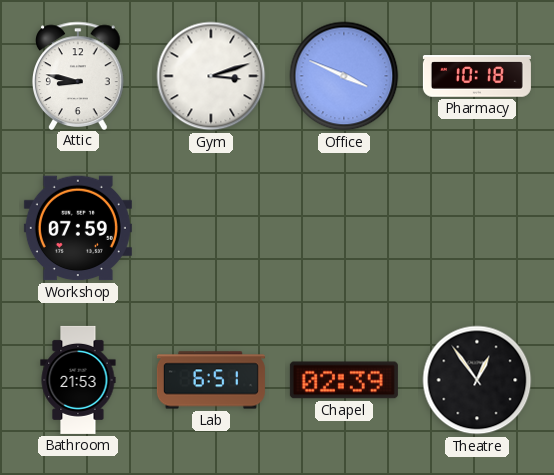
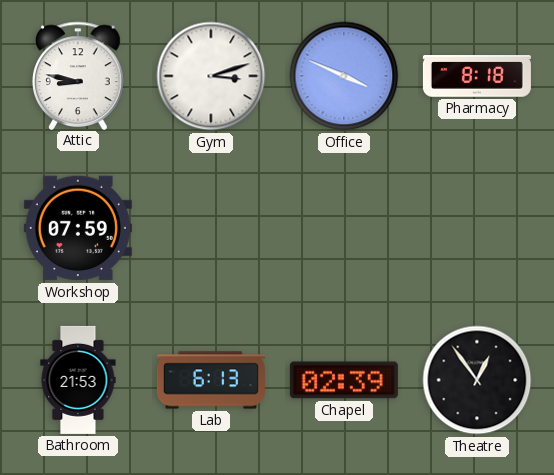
Pharmacy: 10:18 -> 8:18
Lab: 6:51 -> 6:13
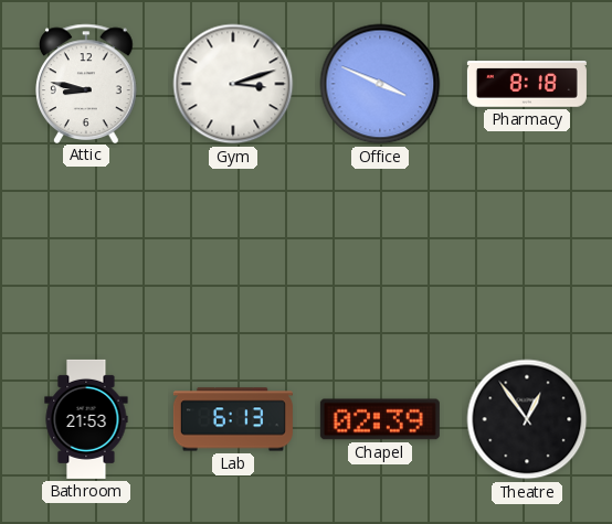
Workshop: 07:59 -> none
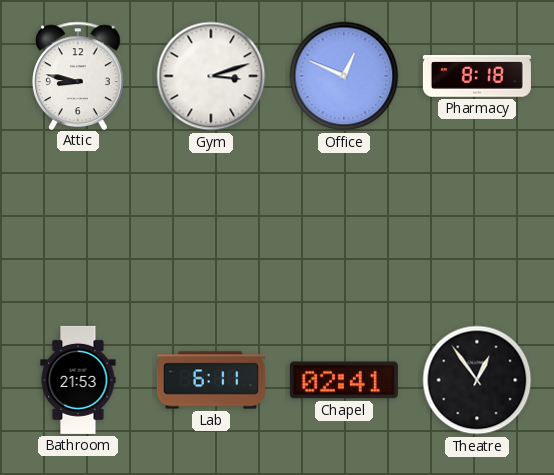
Office: 3:49 -> 12:49
Lab: 6:13 -> 6:11
Chapel: 02:39 -> 02:41
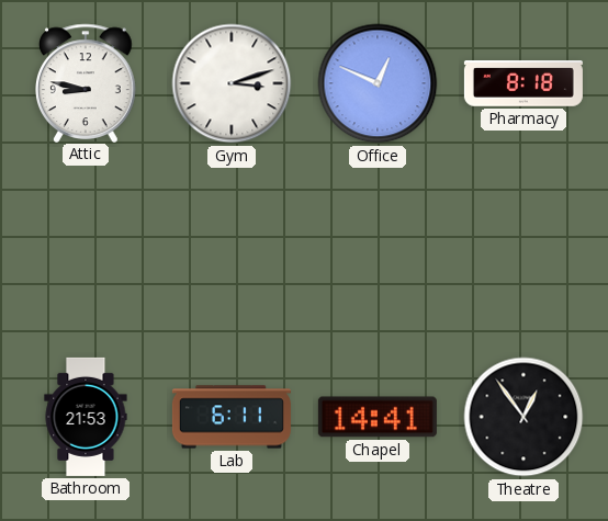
Chapel: 02:41 -> 14:41
